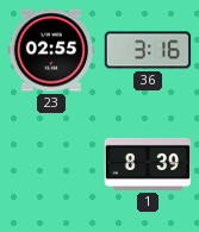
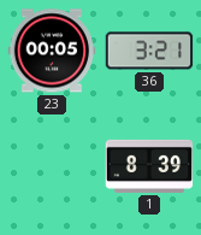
23: 02:55 -> 00:05
36: 3:16 -> 3:21
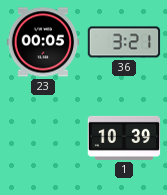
1: 8:39 -> 10:39
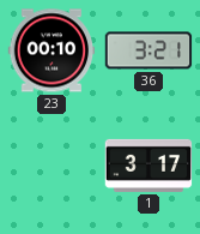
23: 00:05 -> 00:10
1: 10:39 -> 3:17
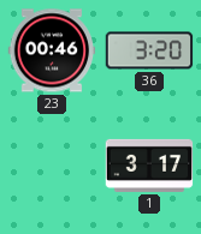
23: 00:10 -> 00:46
36: 3:21 -> 3:20
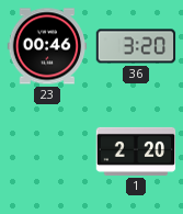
1: 3:17 -> 2:20
